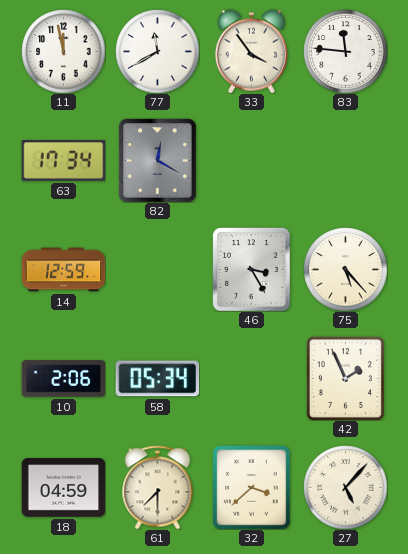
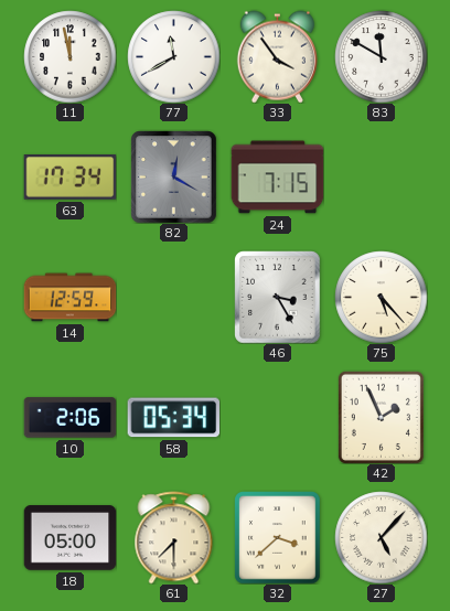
83: 11:46 -> 11:50
24: none -> 7:15
18: 04:59 -> 05:00
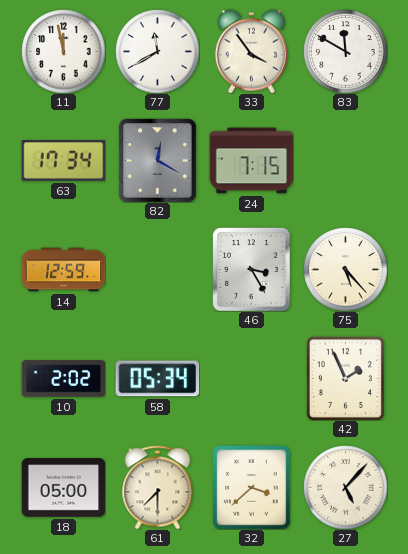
10: 2:06 -> 2:02
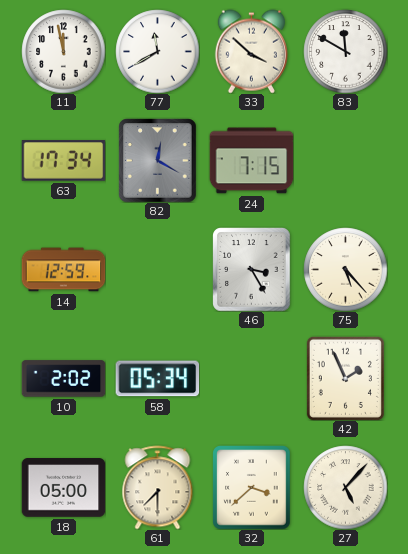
33: 3:54 -> 3:52
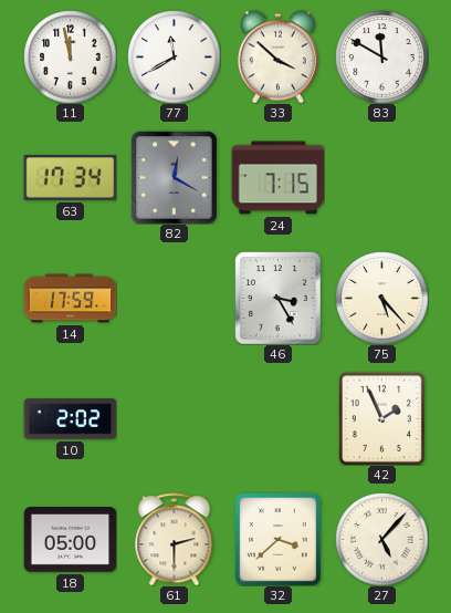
14: 12:59 -> 17:59
58: 05:34 -> none
61: 7:30 -> 2:30
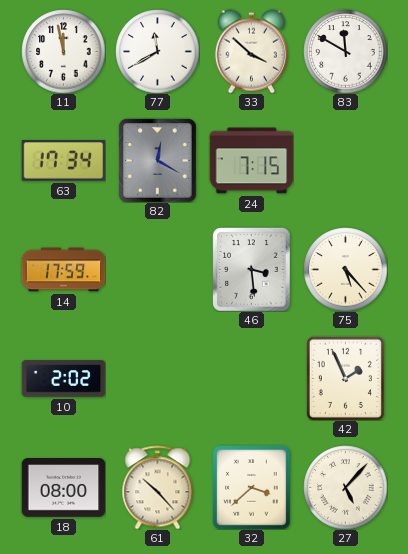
46: 3:25 -> 3:29
18: 05:00 -> 08:00
61: 2:30 -> 10:23
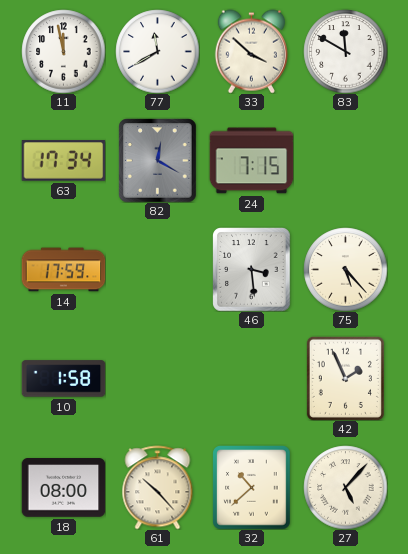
10: 2:02 -> 1:58
32: 3:38 -> 10:38
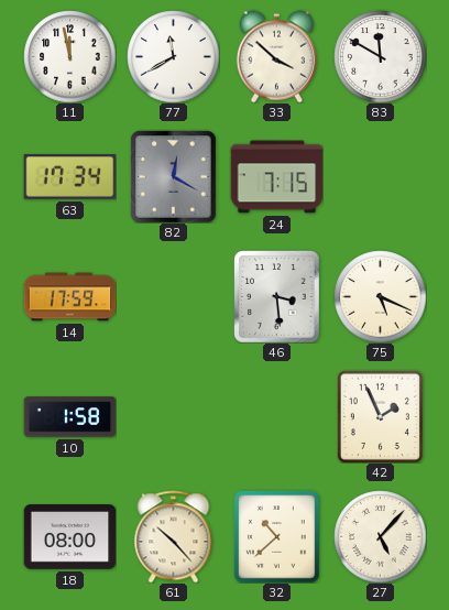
75: 5:23 -> 5:19
